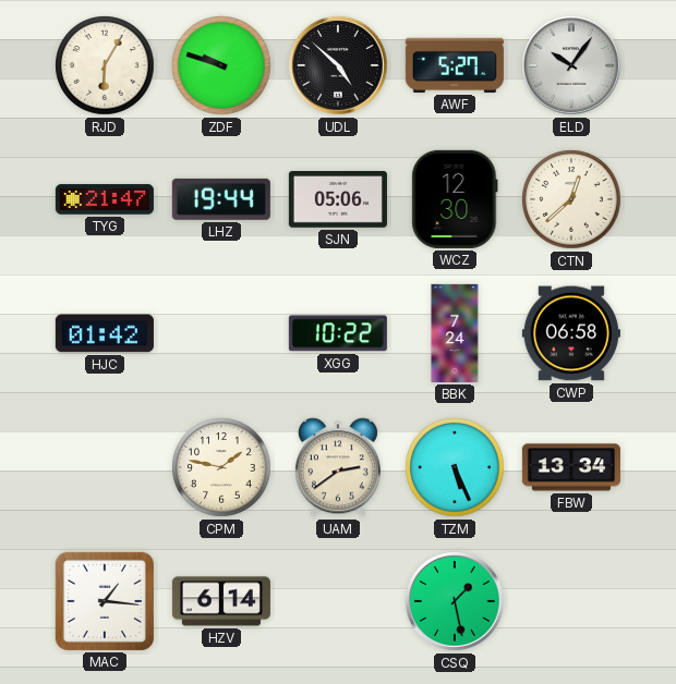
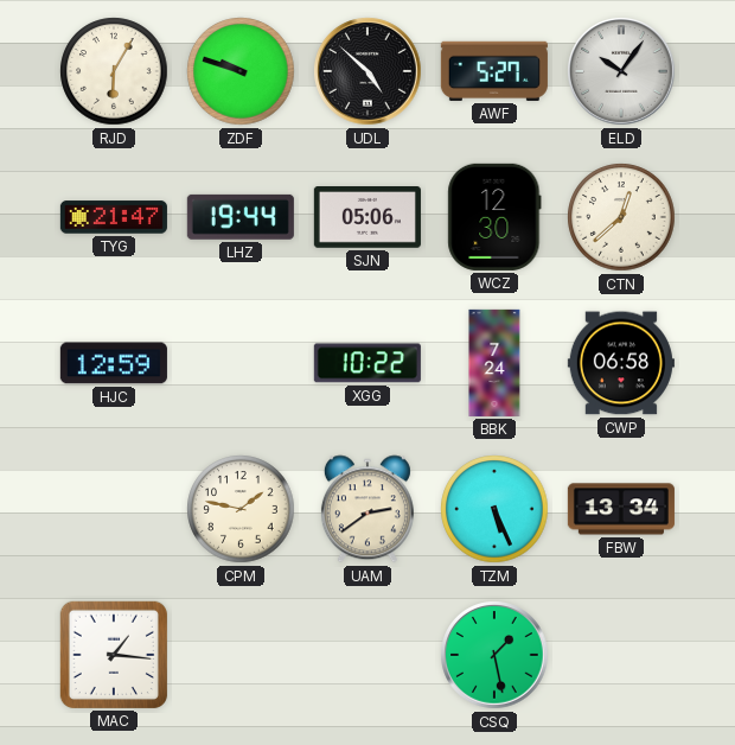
HJC: 01:42 -> 12:59
HZV: 6:14 -> none
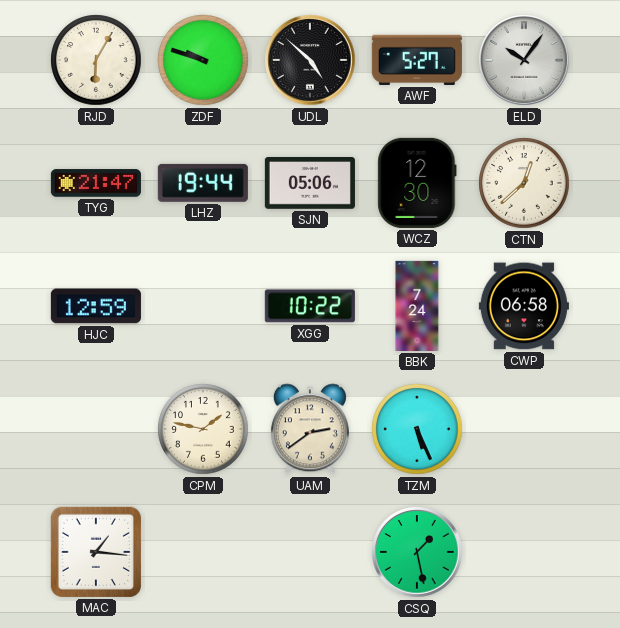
FBW: 13:34 -> none
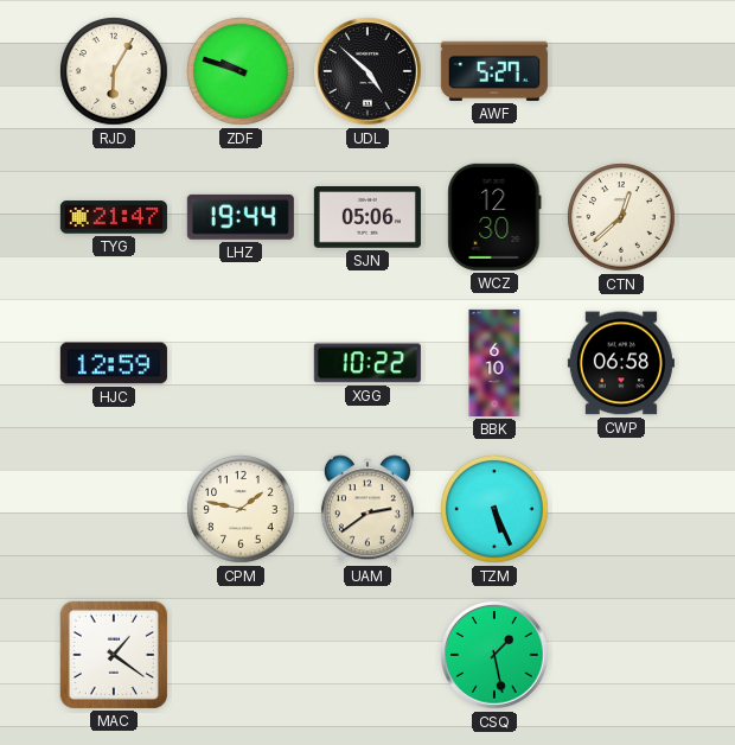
ELD: 10:06 -> none
BBK: 7:24 -> 6:10
MAC: 1:16 -> 1:21
